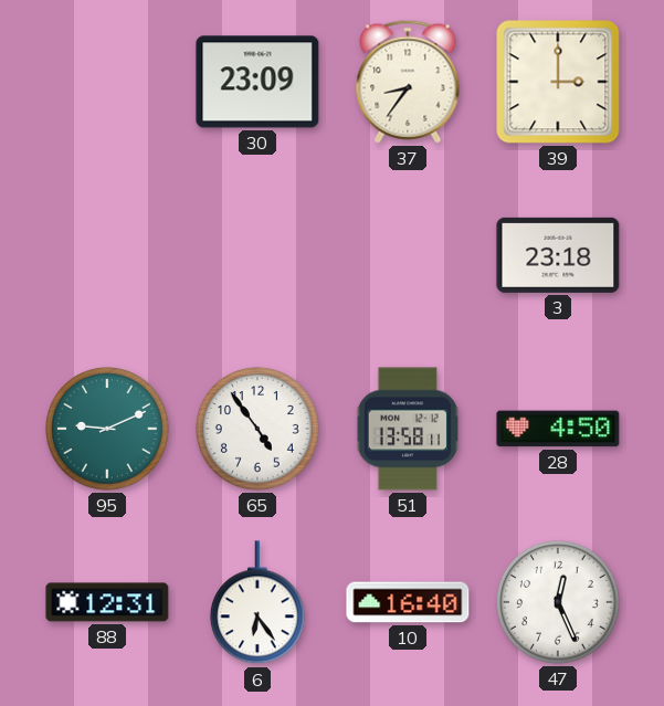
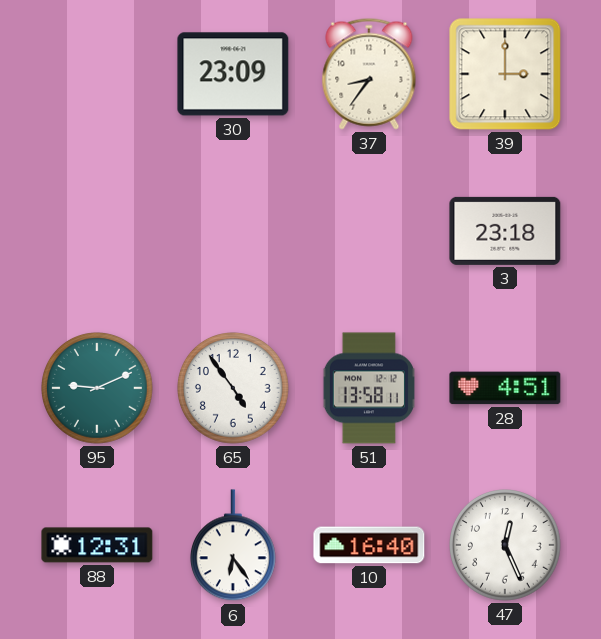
28: 4:50 -> 4:51
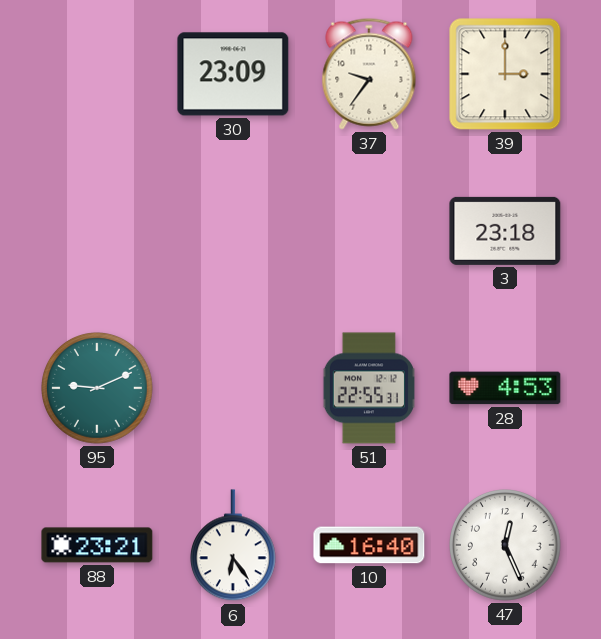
37: 8:36 -> 9:36
65: 4:54 -> none
51: 13:58 -> 22:55
28: 4:51 -> 4:53
88: 12:31 -> 23:21
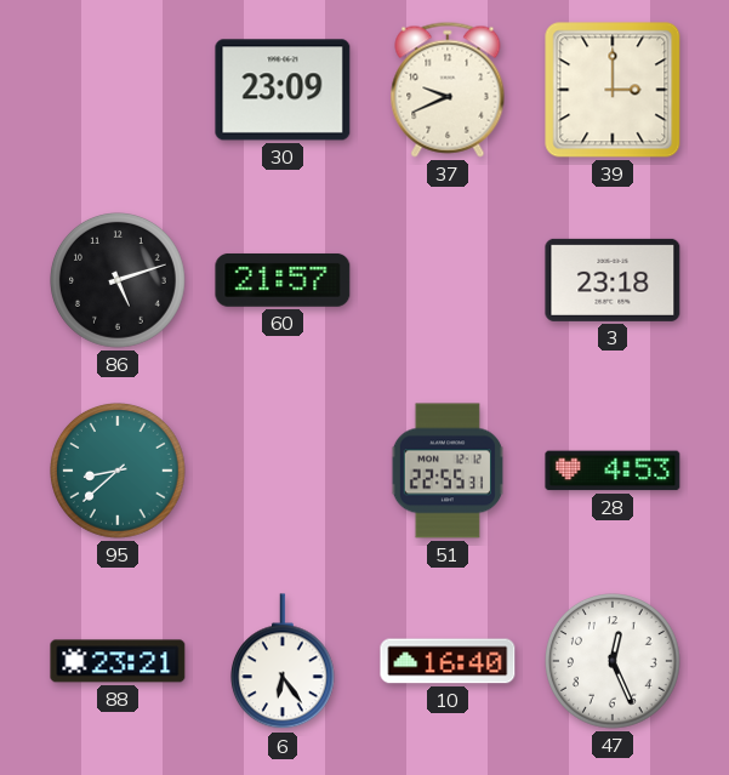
37: 9:36 -> 9:41
86: none -> 5:12
60: none -> 21:57
95: 9:11 -> 8:38
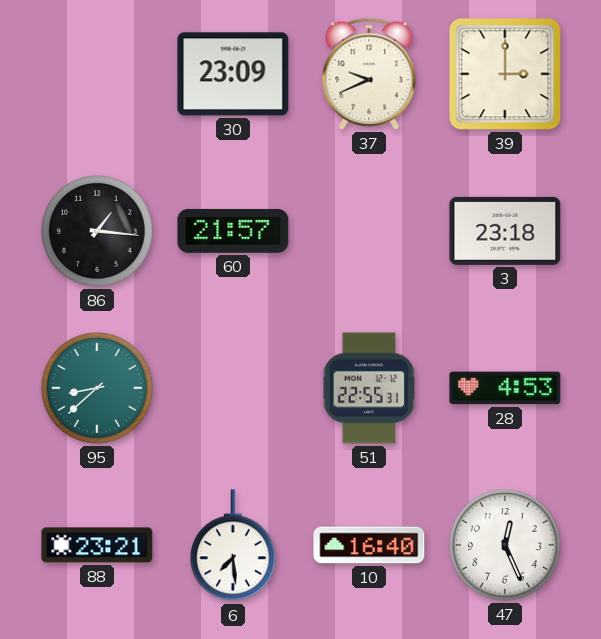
86: 5:12 -> 1:16
6: 6:24 -> 7:29
